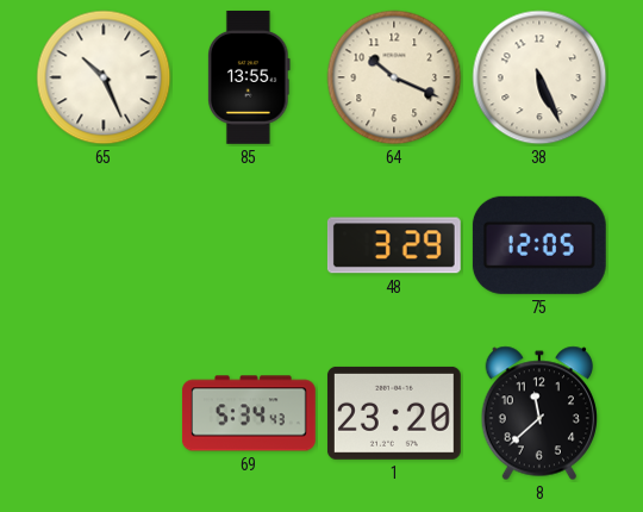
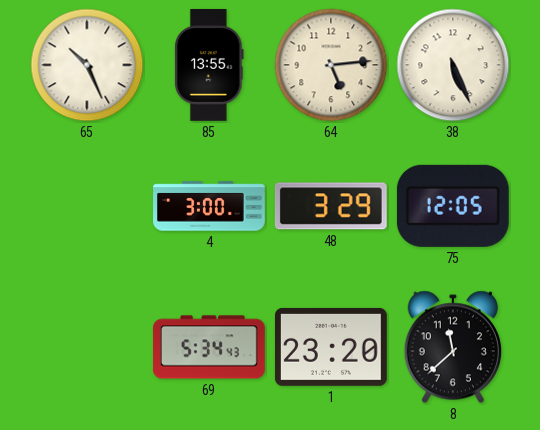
64: 10:19 -> 5:14
4: none -> 3:00
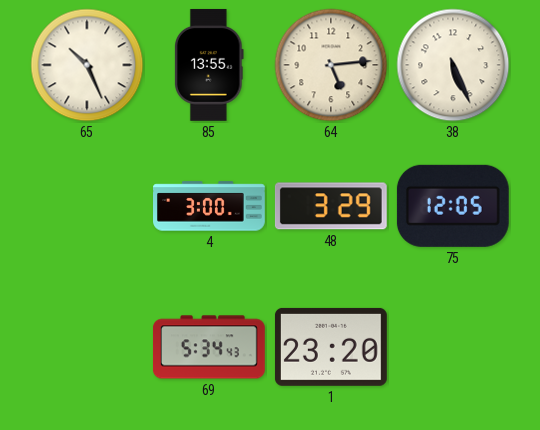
8: 11:38 -> none
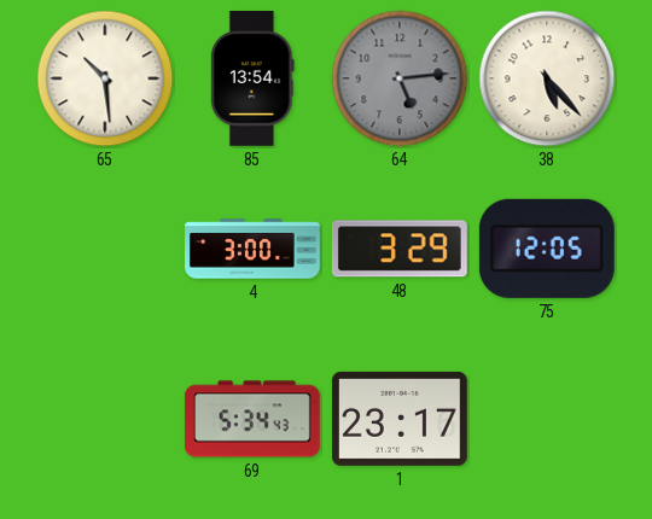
65: 10:26 -> 10:29
85: 13:55 -> 13:54
64 dial: cream -> grey
38: 5:26 -> 5:23
1: 23:20 -> 23:17
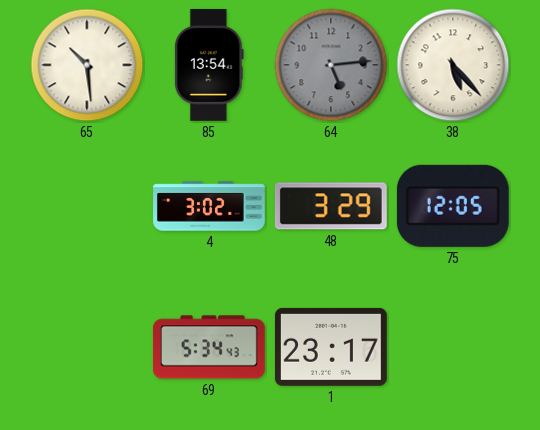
4: 3:00 -> 3:02
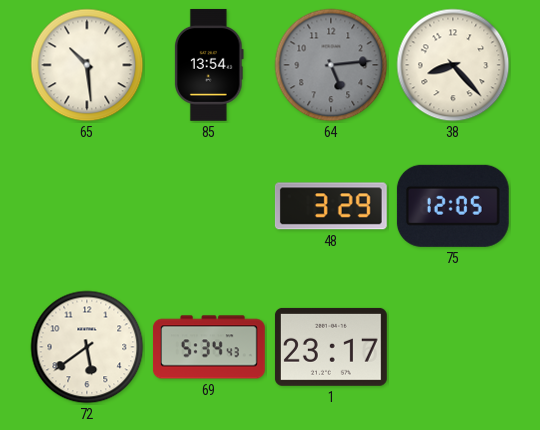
38: 5:23 -> 8:23
4: 3:02 -> none
72: none -> 5:39
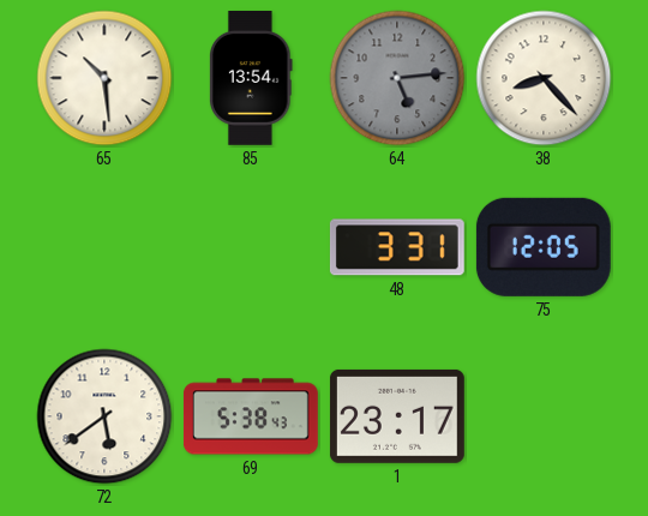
48: 3:29 -> 3:31
69: 5:34 -> 5:38
